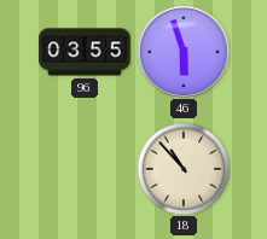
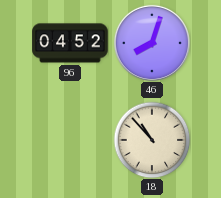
96: 03:55 -> 04:52
46: 5:57 -> 8:03
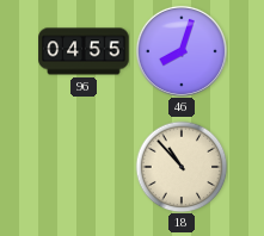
96: 04:52 -> 04:55
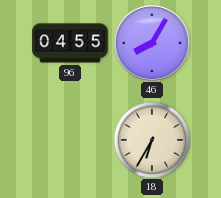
46: 8:03 -> 8:05
18: 10:53 -> 6:35
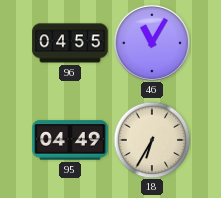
46: 8:05 -> 11:05
95: none -> 04:49
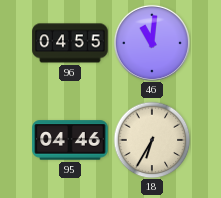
46: 11:05 -> 11:01
95: 04:49 -> 04:46
